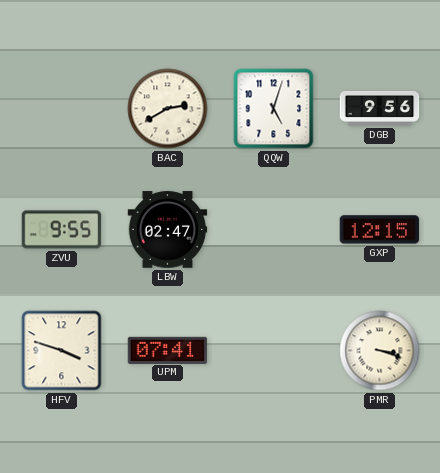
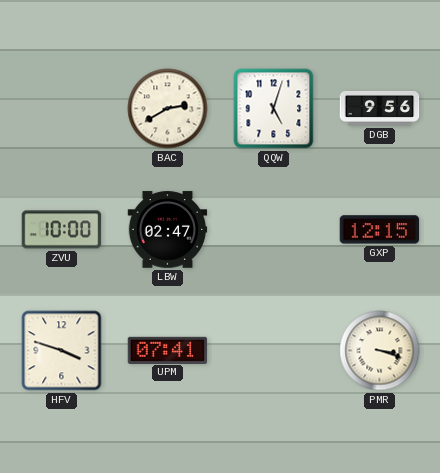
ZVU: 9:55 -> 10:00
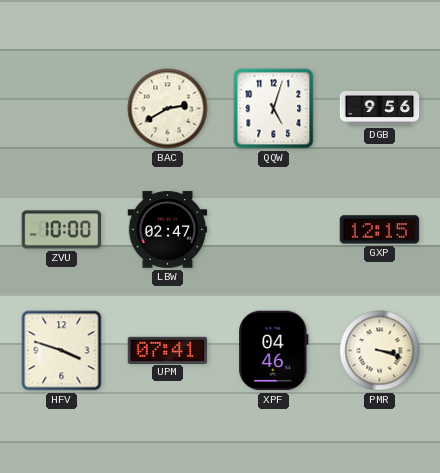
XPF: none -> 04:46
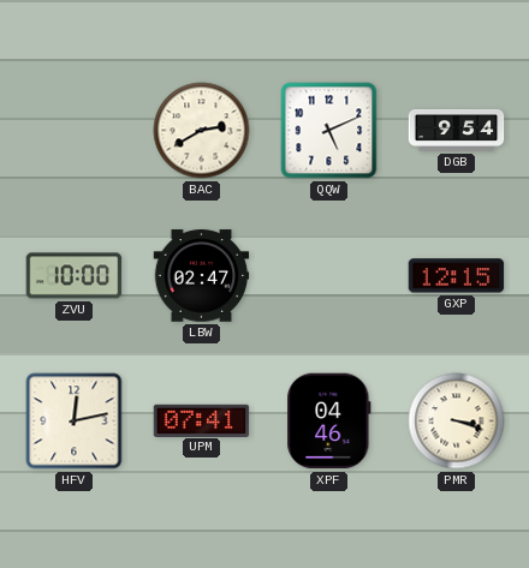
QQW: 5:03 -> 5:11
DGB: 9:56 -> 9:54
HFV: 3:48 -> 12:13
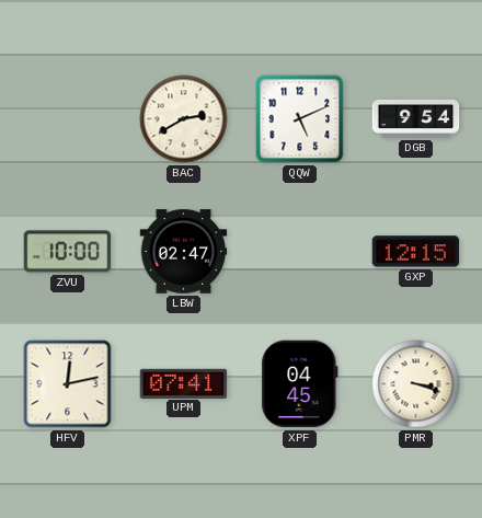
XPF: 04:46 -> 04:45
